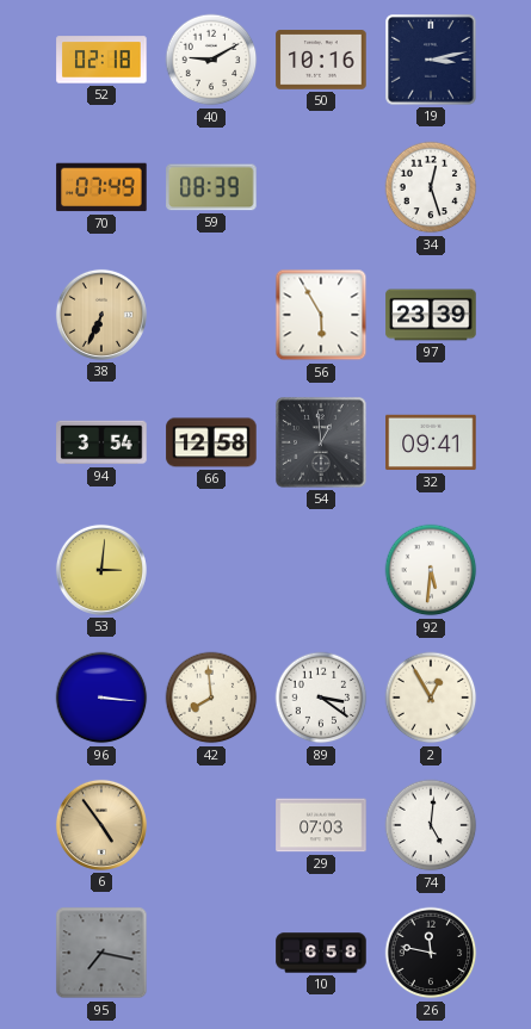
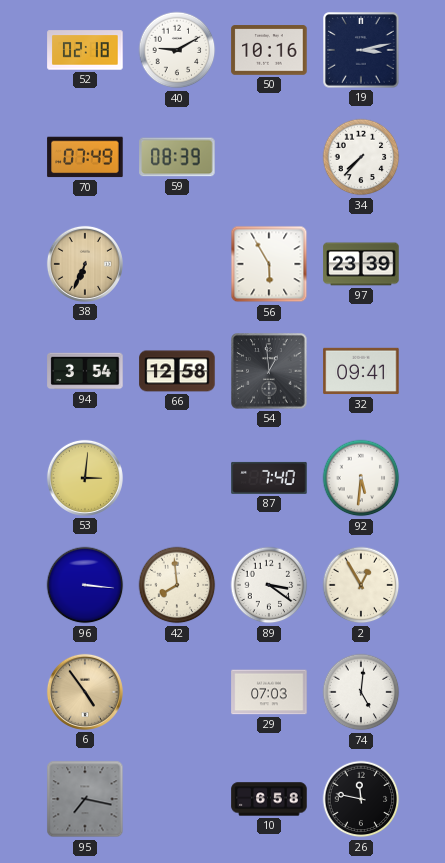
34: 12:27 -> 7:37
87: none -> 7:40
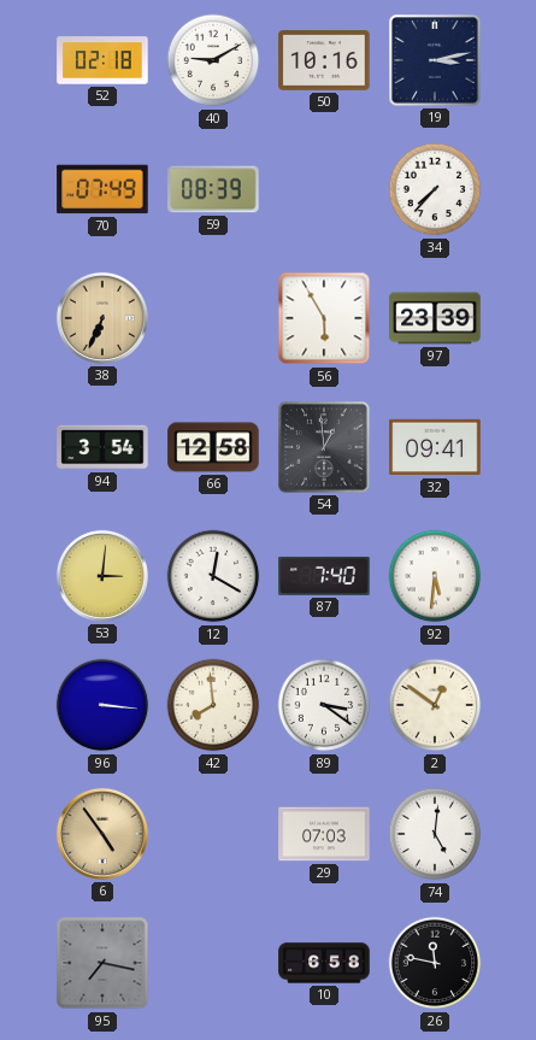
12: none -> 12:20
2: 12:55 -> 12:51
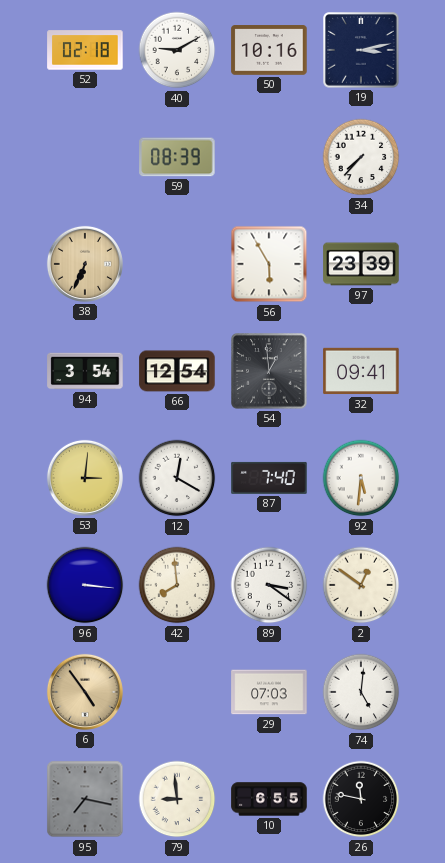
70: 07:49 -> none
66: 12:58 -> 12:54
79: none -> 8:59
10: 6:58 -> 6:55
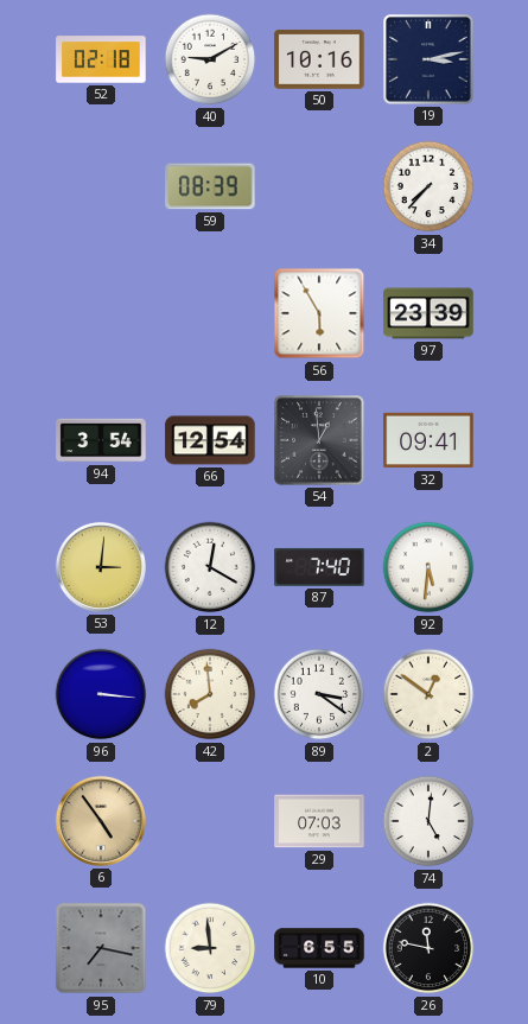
38: 6:34 -> none
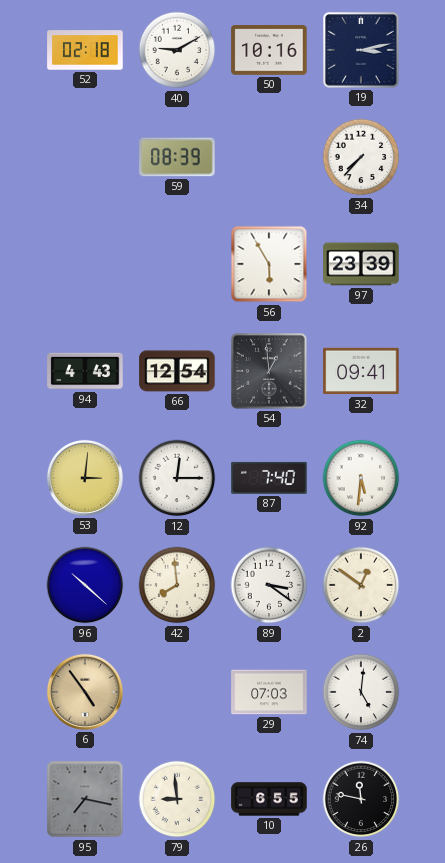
94: 3:54 -> 4:43
12: 12:20 -> 12:15
96: 3:16 -> 10:22
